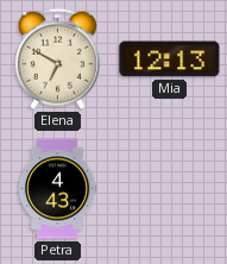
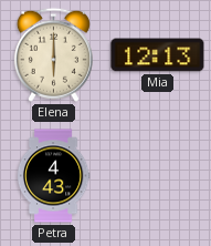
Elena: 6:50 -> 6:00
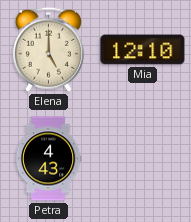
Elena: 6:00 -> 5:00
Mia: 12:13 -> 12:10
